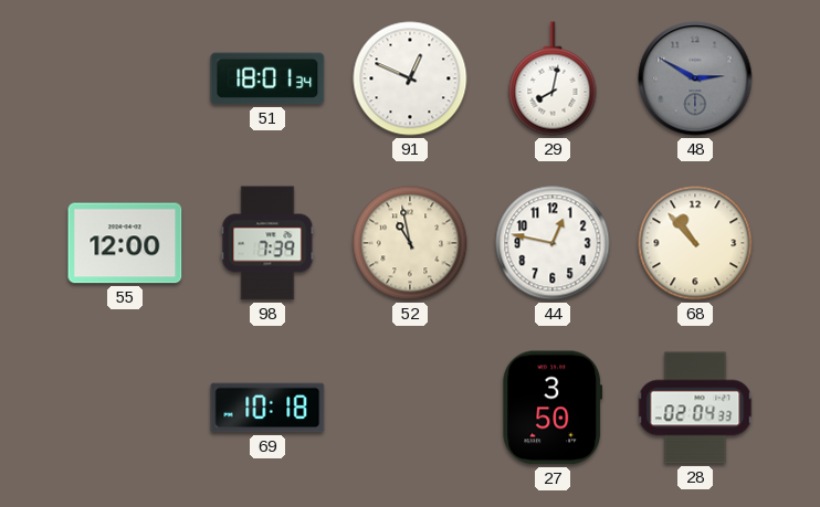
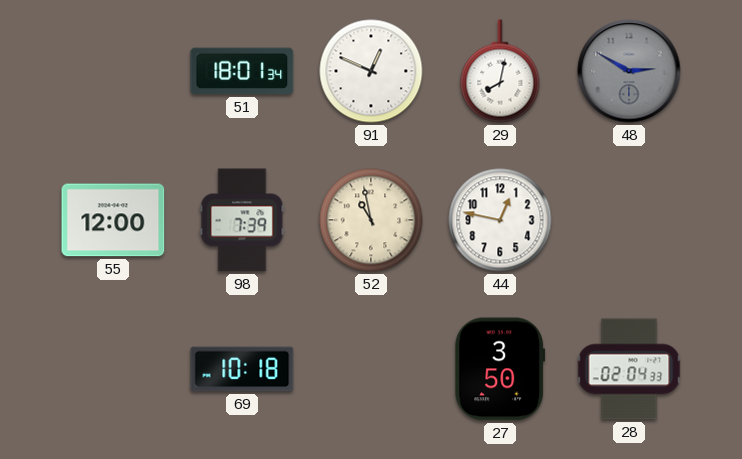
68: 10:53 -> none
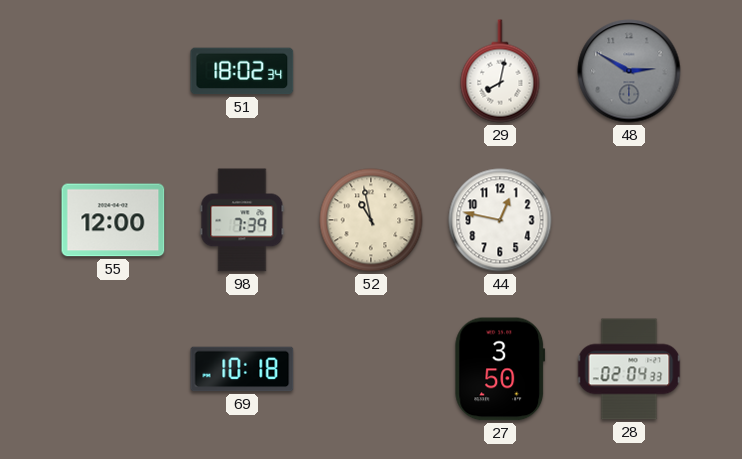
51: 18:01 -> 18:02
91: 12:49 -> none
